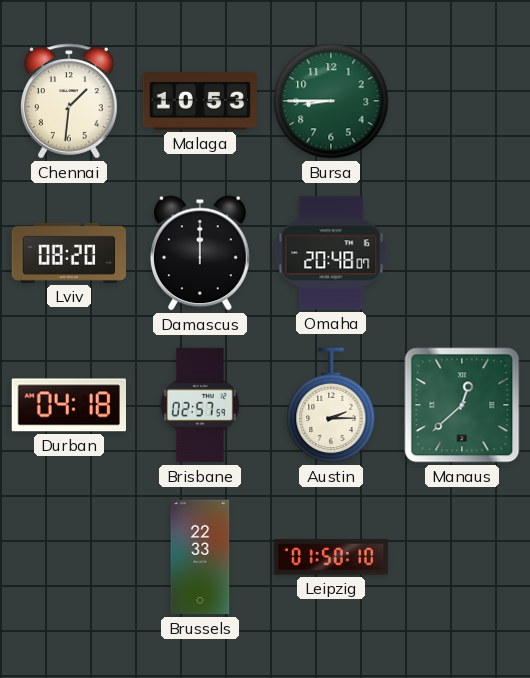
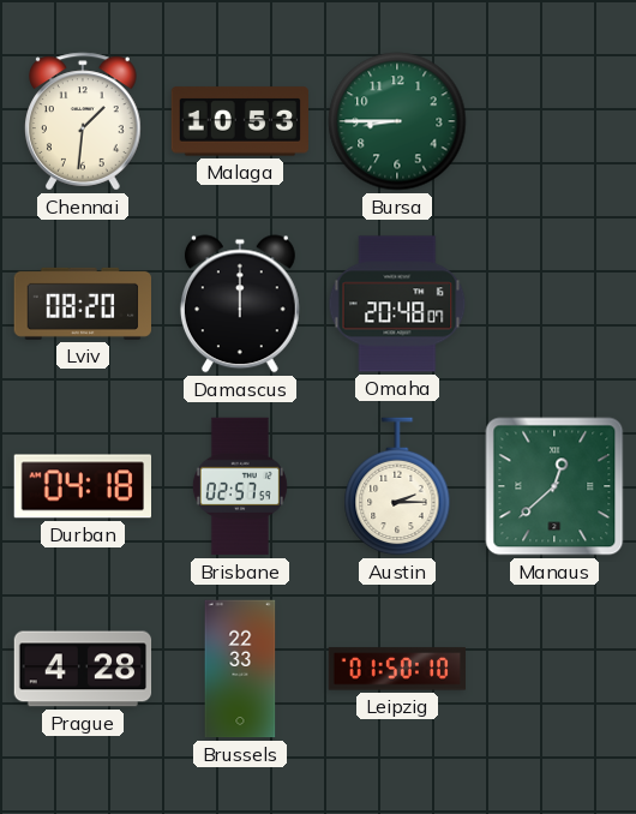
Prague: none -> 4:28
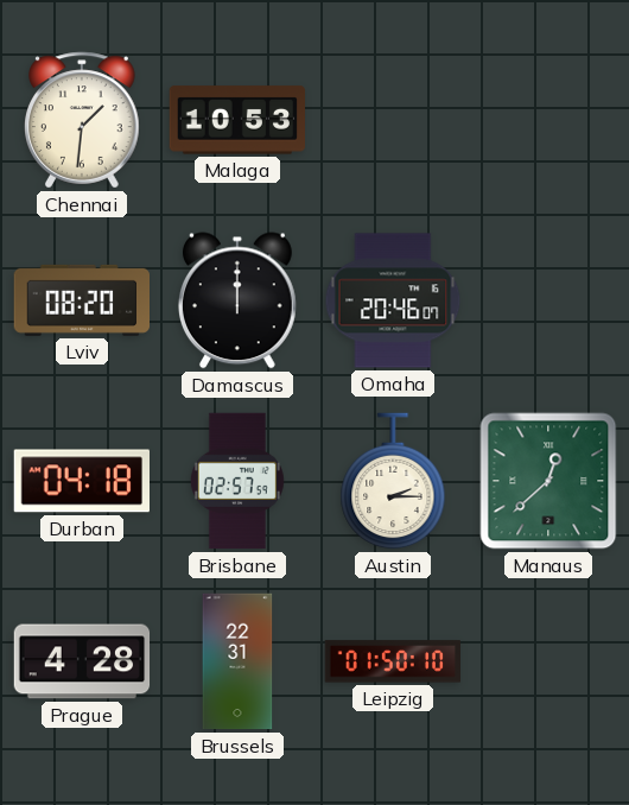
Bursa: 8:45 -> none
Omaha: 20:48 -> 20:46
Brussels: 22:33 -> 22:31
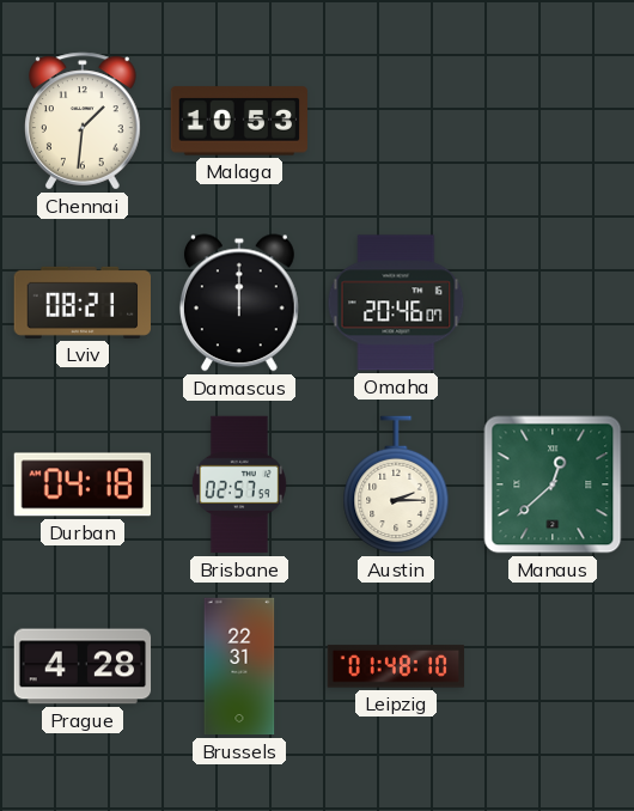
Lviv: 08:20 -> 08:21
Leipzig: 01:50 -> 01:48
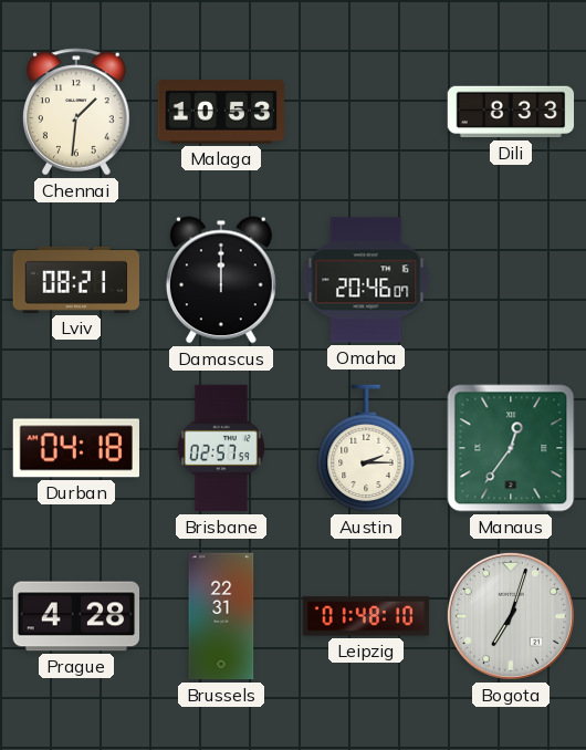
Dili: none -> 8:33
Manaus: 12:38 -> 12:36
Bogota: none -> 7:03
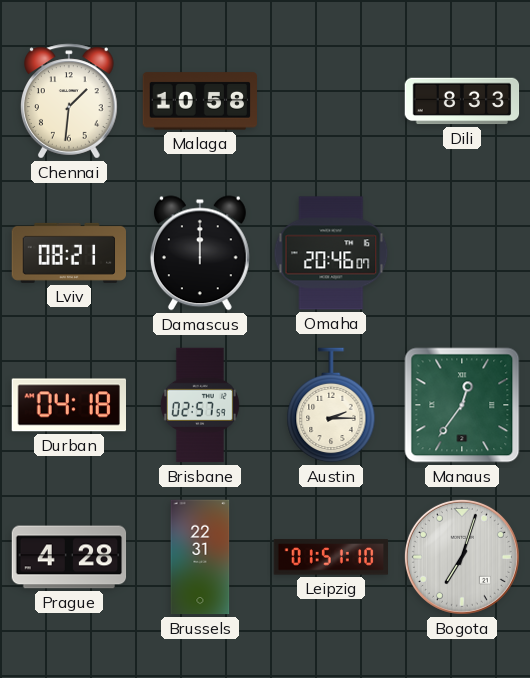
Malaga: 10:53 -> 10:58
Leipzig: 01:48 -> 01:51
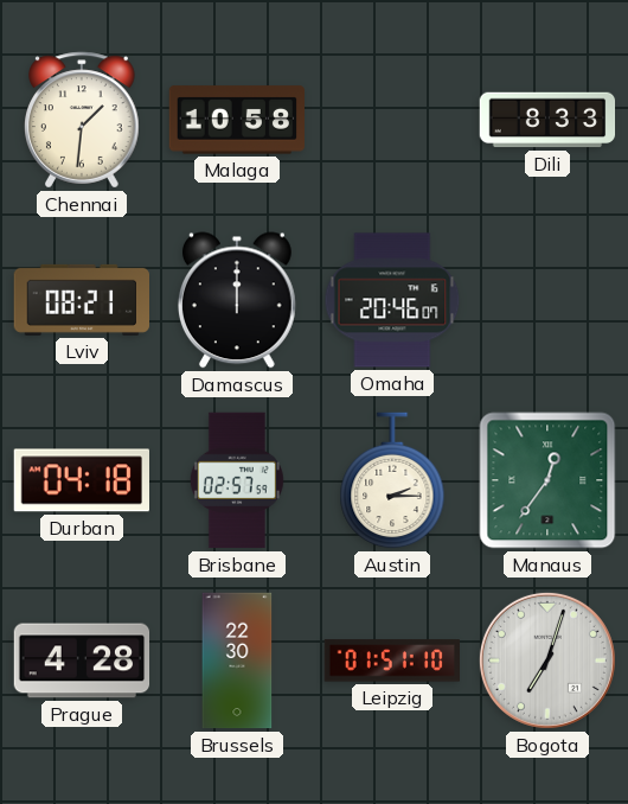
Brussels: 22:31 -> 22:30
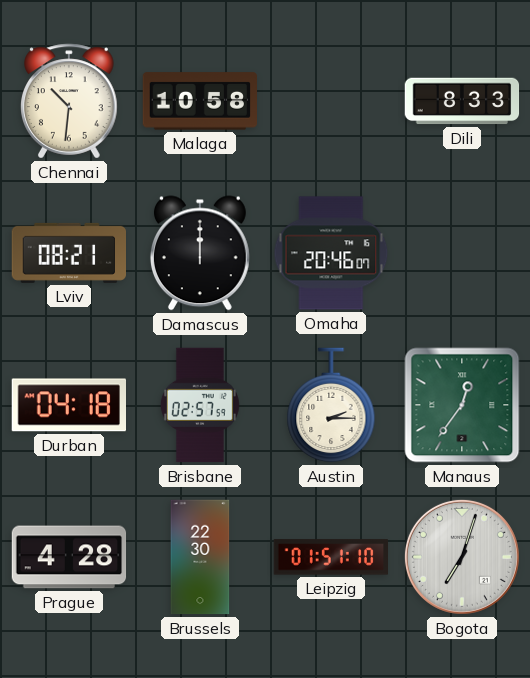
Chennai: 1:31 -> 10:31
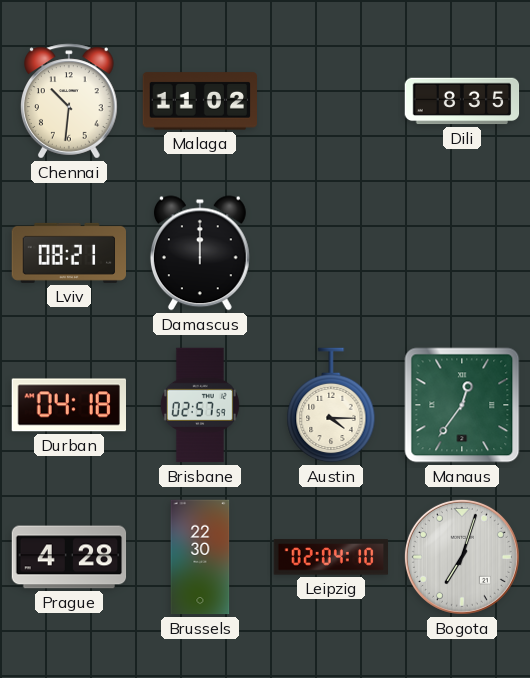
Malaga: 10:58 -> 11:02
Dili: 8:33 -> 8:35
Omaha: 20:46 -> none
Austin: 2:15 -> 4:15
Leipzig: 01:51 -> 02:04
